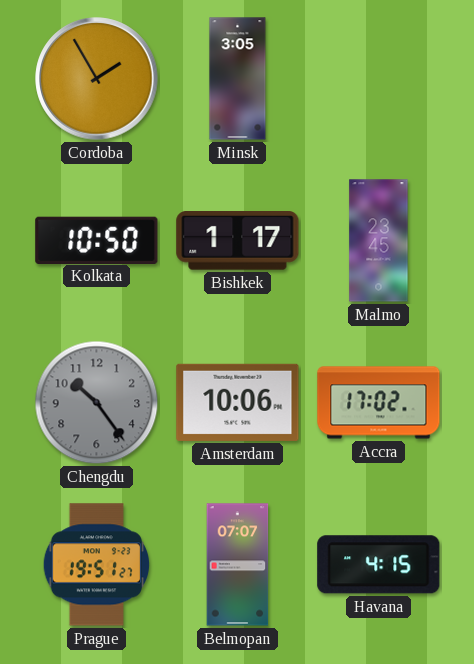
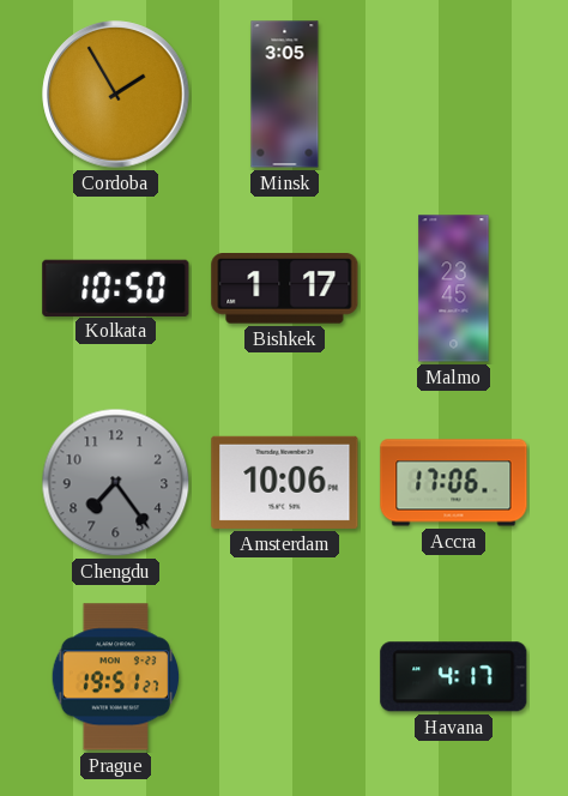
Chengdu: 10:24 -> 7:24
Accra: 17:02 -> 17:06
Belmopan: 07:07 -> none
Havana: 4:15 -> 4:17
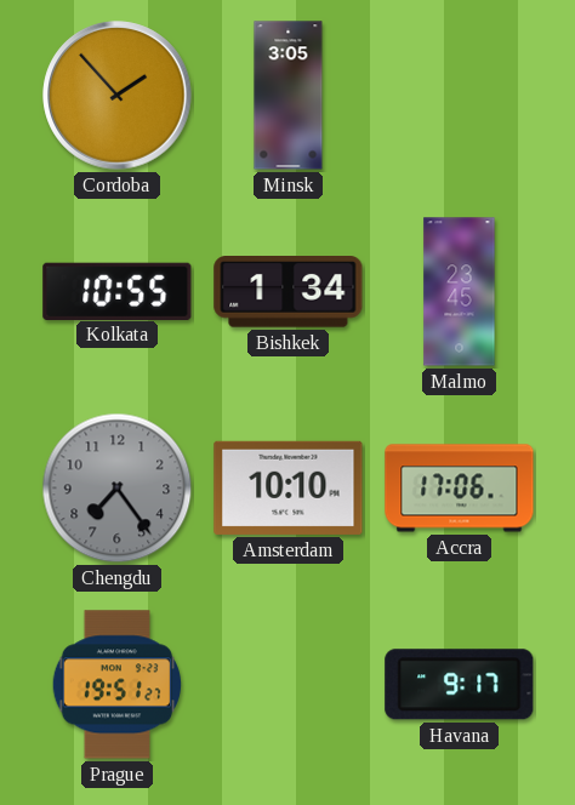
Cordoba: 1:55 -> 1:53
Kolkata: 10:50 -> 10:55
Bishkek: 1:17 -> 1:34
Amsterdam: 10:06 -> 10:10
Havana: 4:17 -> 9:17
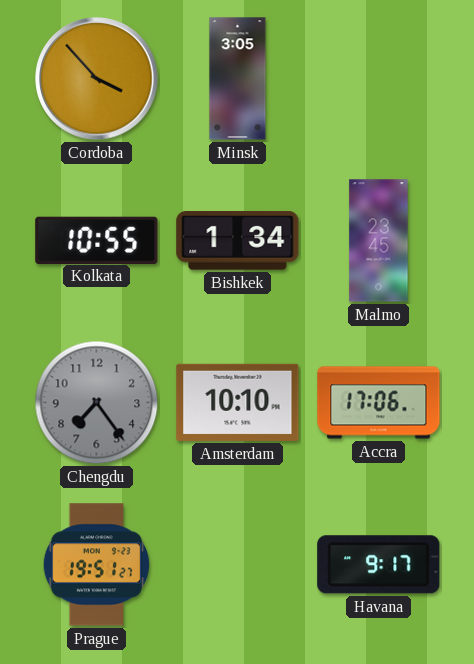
Cordoba: 1:53 -> 3:53
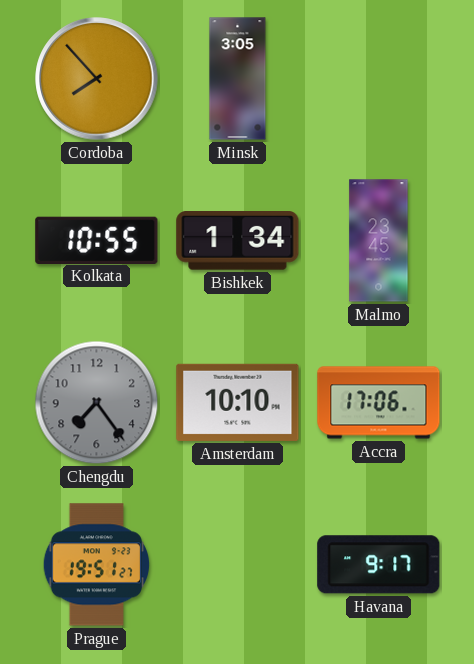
Cordoba: 3:53 -> 7:53
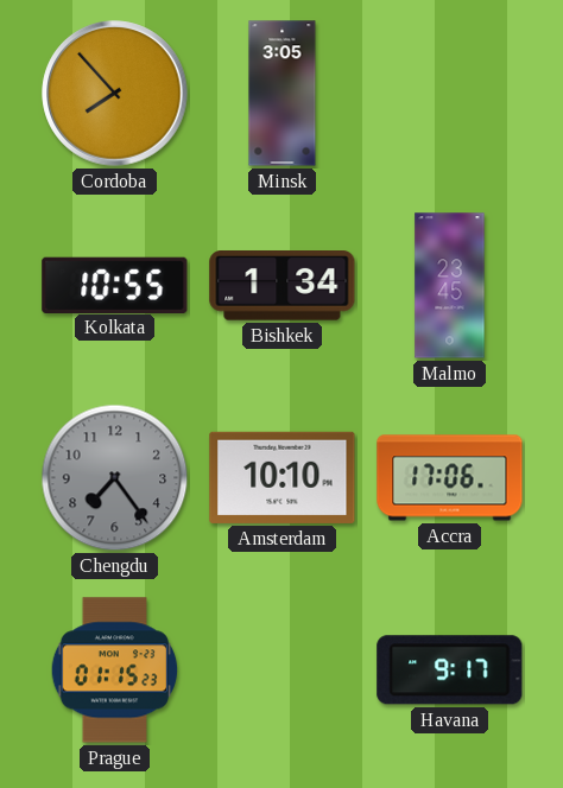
Prague: 19:51 -> 01:15
